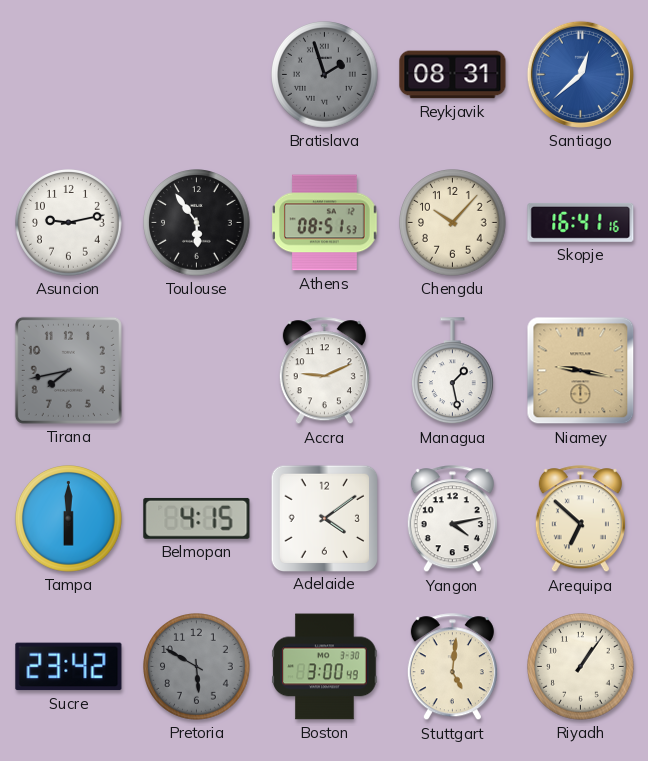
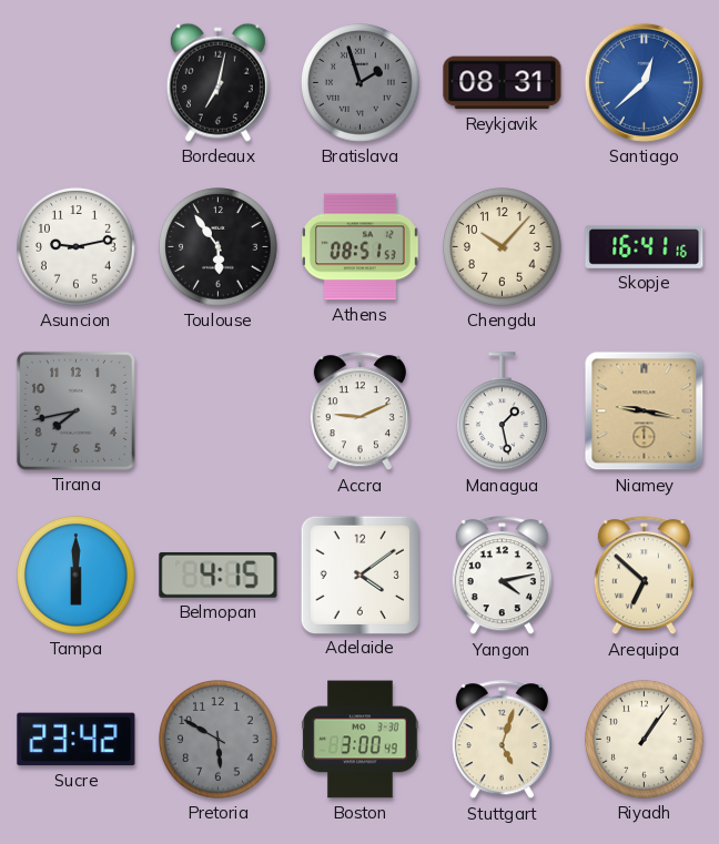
Bordeaux: none -> 7:02
Stuttgart: 5:01 -> 5:03
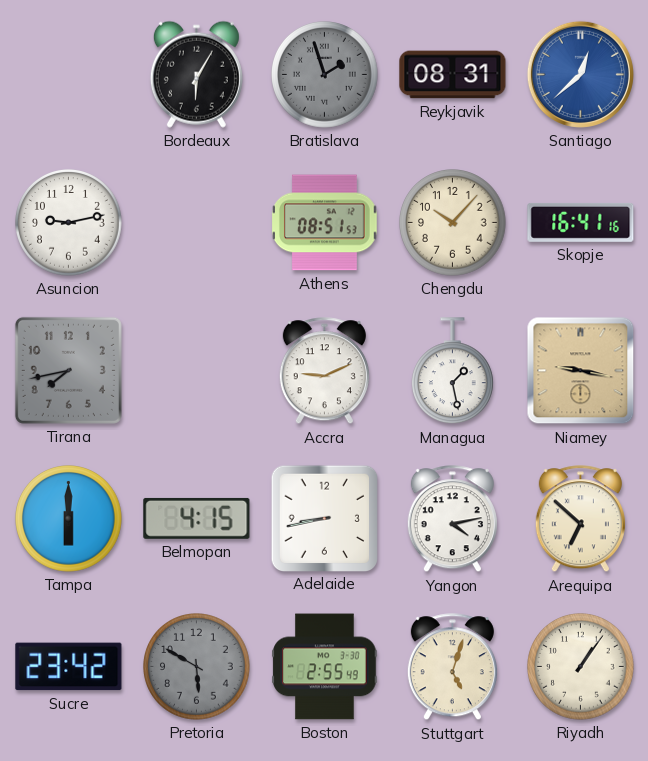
Bordeaux: 7:02 -> 6:05
Toulouse: 5:54 -> none
Adelaide: 4:09 -> 8:43
Boston: 3:00 -> 2:55
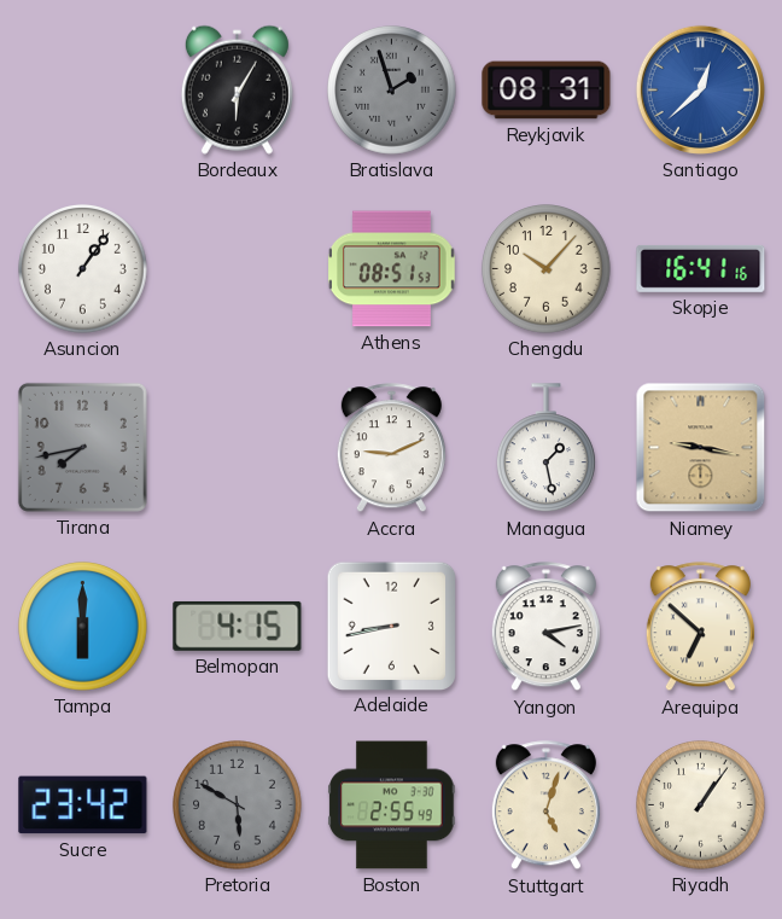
Asuncion: 9:13 -> 1:06
